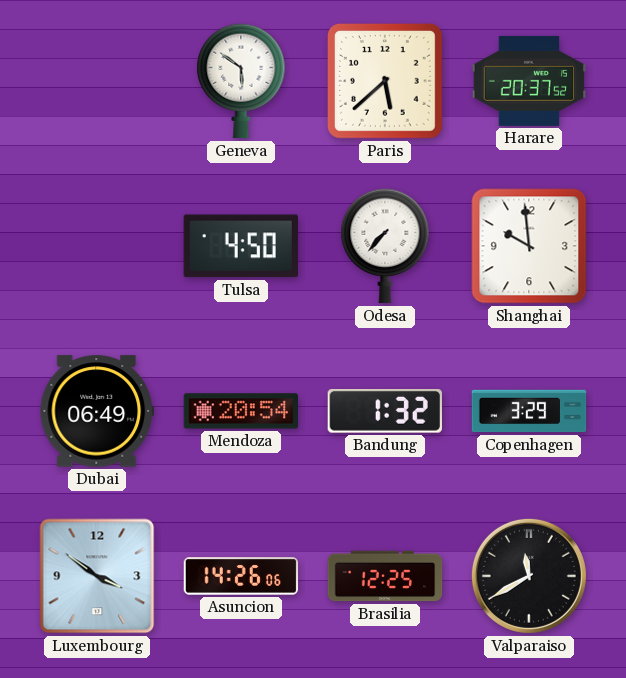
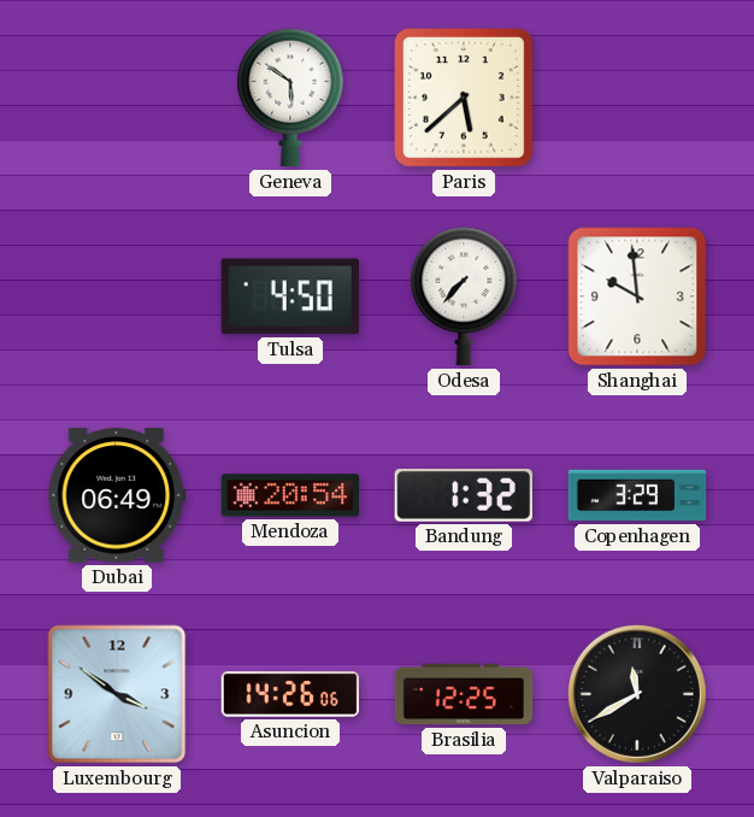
Harare: 20:37 -> none
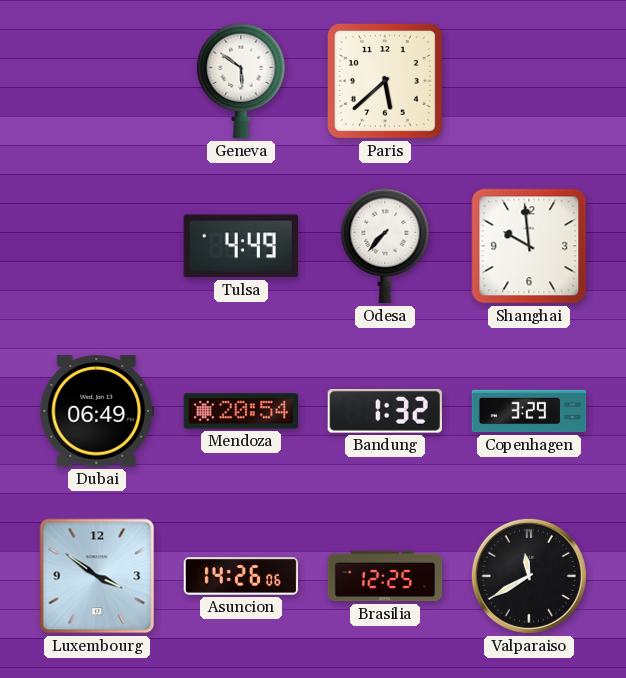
Tulsa: 4:50 -> 4:49
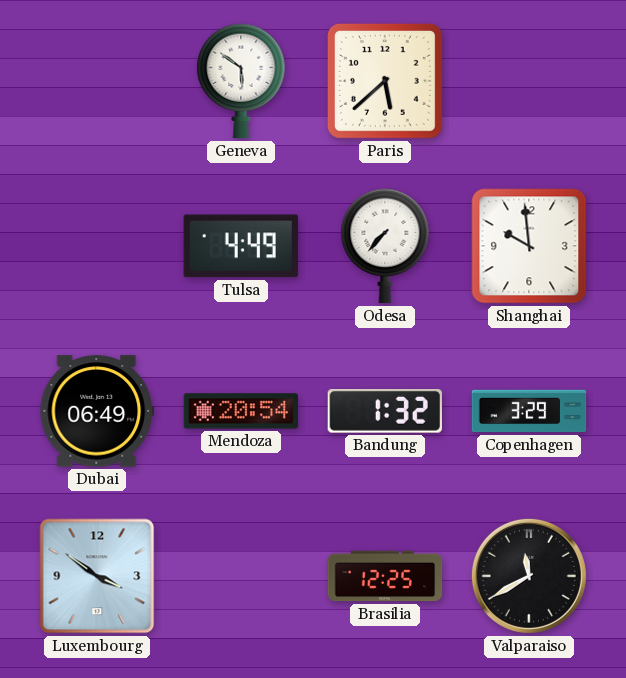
Asuncion: 14:26 -> none
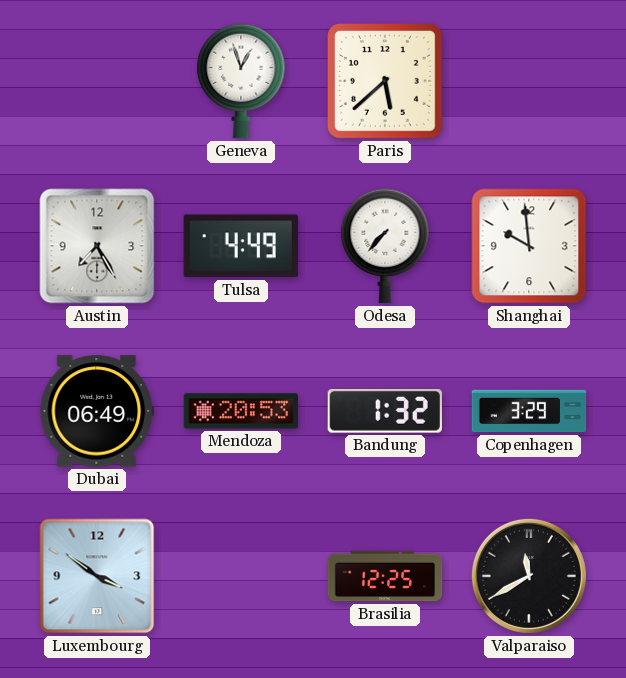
Geneva: 5:51 -> 12:57
Austin: none -> 7:25
Mendoza: 20:54 -> 20:53
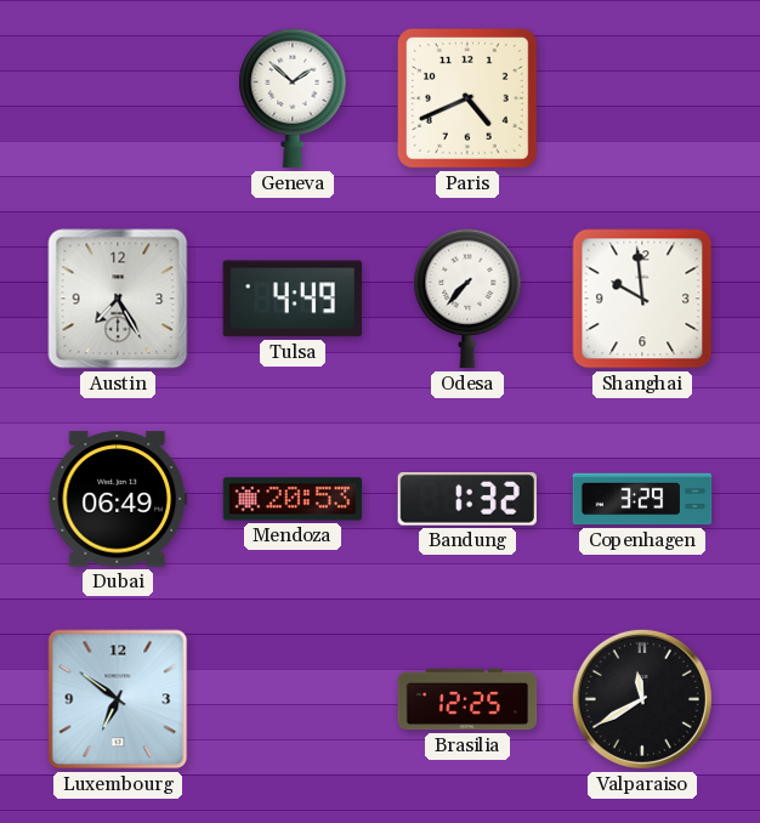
Geneva: 12:57 -> 1:52
Paris: 5:38 -> 4:41
Luxembourg: 3:51 -> 6:51
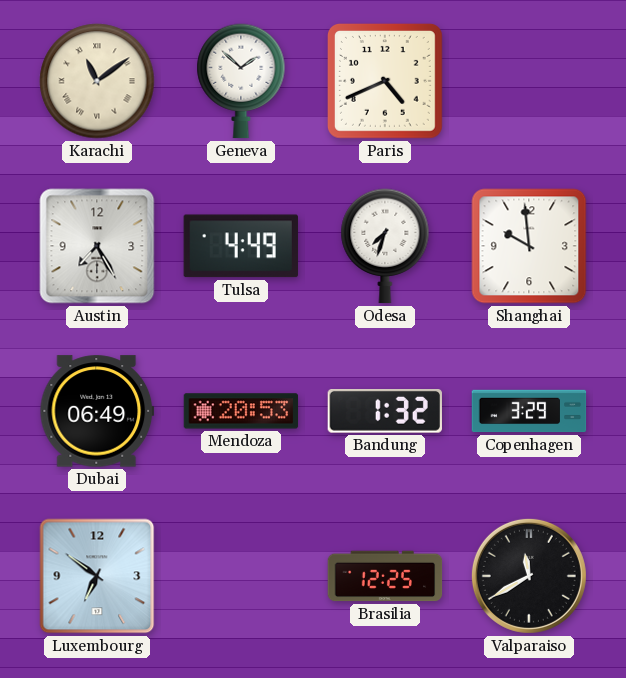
Karachi: none -> 11:09
Odesa: 7:37 -> 7:33
